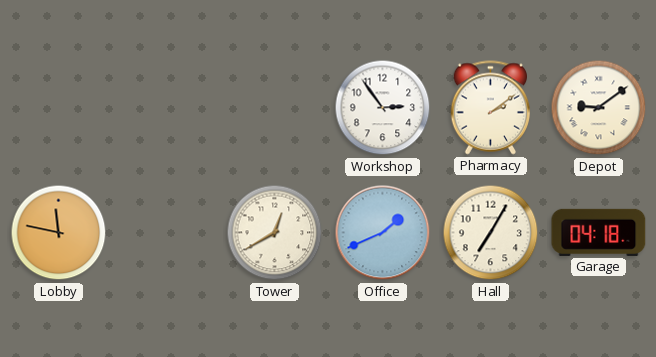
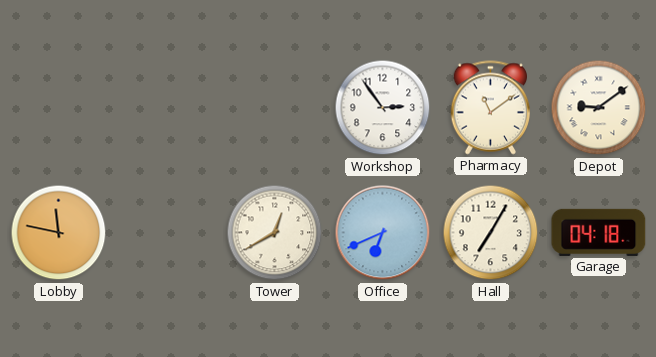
Pharmacy: 2:09 -> 11:09
Office: 1:41 -> 6:41
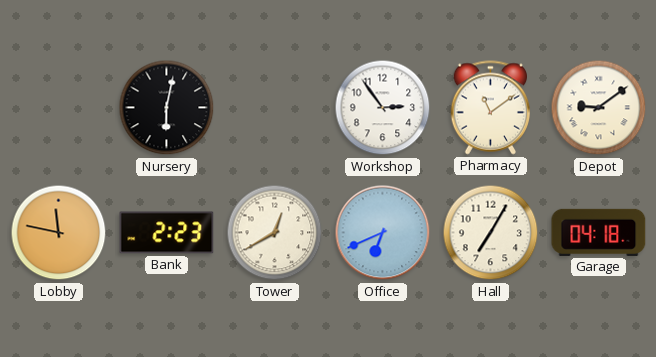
Nursery: none -> 6:02
Bank: none -> 2:23
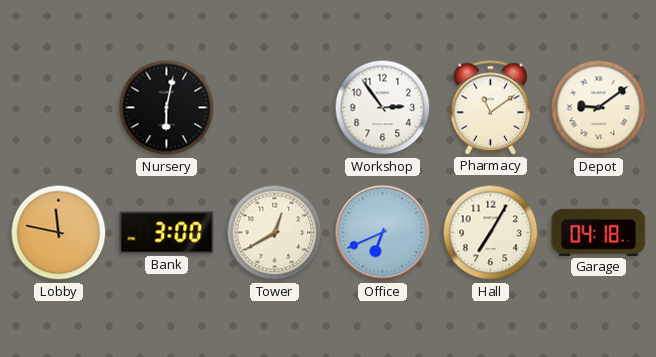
Bank: 2:23 -> 3:00
